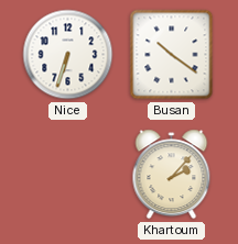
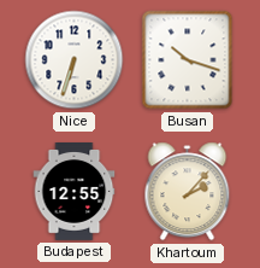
Busan: 10:21 -> 10:18
Budapest: none -> 12:55
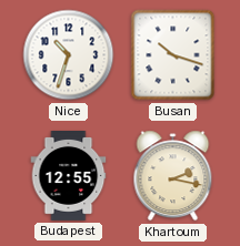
Nice: 6:33 -> 10:33
Khartoum: 2:07 -> 2:17
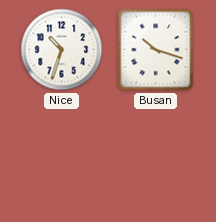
Budapest: 12:55 -> none
Khartoum: 2:17 -> none
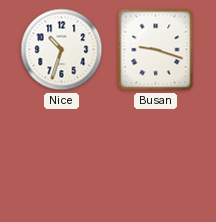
Busan: 10:18 -> 9:18
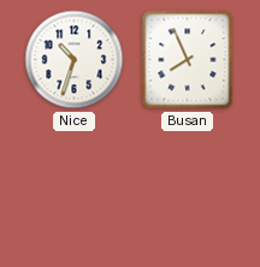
Busan: 9:18 -> 7:56
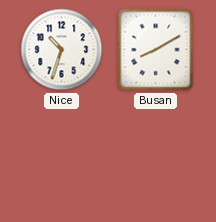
Busan: 7:56 -> 8:10
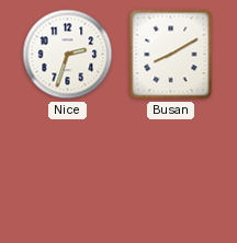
Nice: 10:33 -> 2:33
